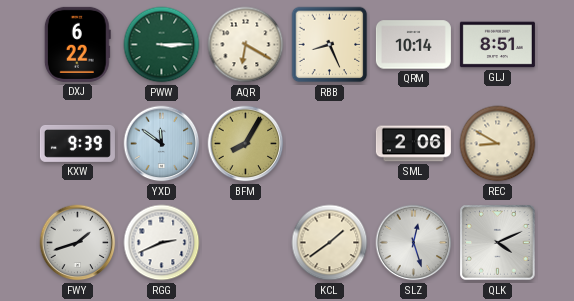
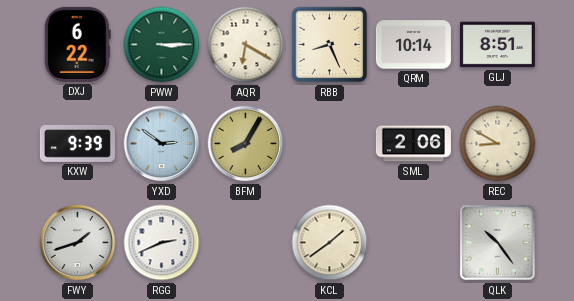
YXD: 11:51 -> 2:51
SLZ: 12:27 -> none
QLK: 4:11 -> 10:24
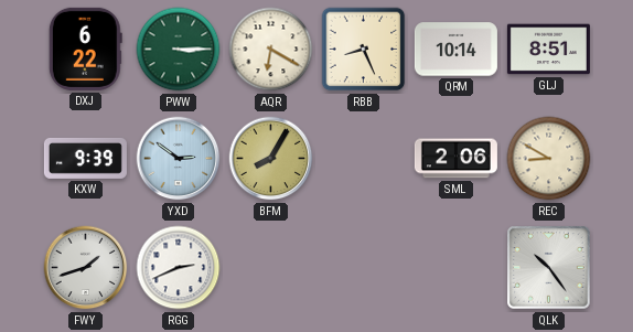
KCL: 1:39 -> none
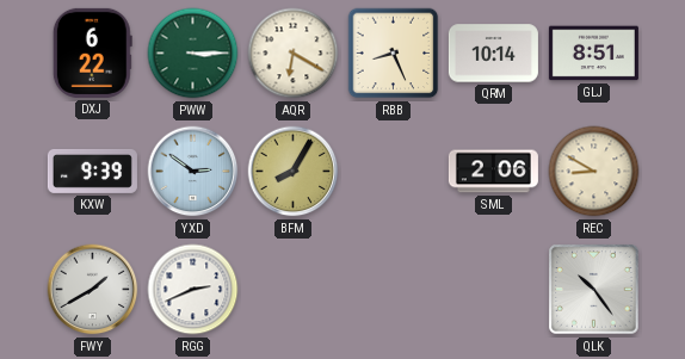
FWY: 1:42 -> 1:40
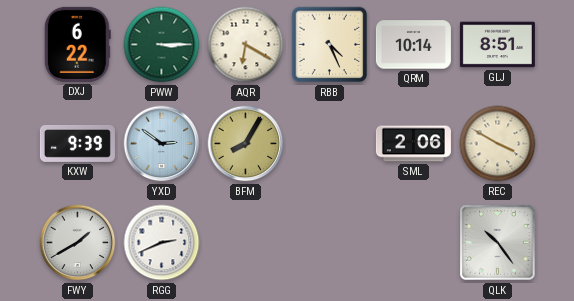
RBB: 8:26 -> 4:26
REC: 8:50 -> 3:50
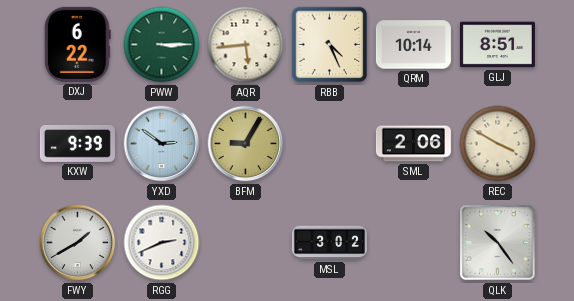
AQR: 6:20 -> 5:44
BFM: 8:05 -> 9:05
MSL: none -> 3:02
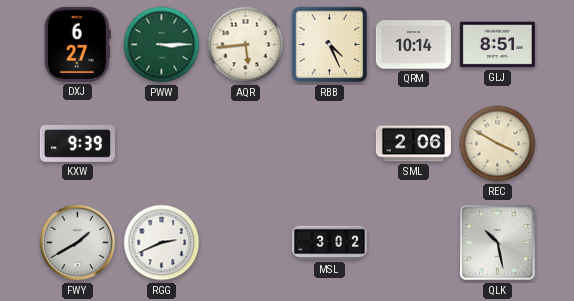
DXJ: 6:22 -> 6:27
YXD: 2:51 -> none
BFM: 9:05 -> none
QLK: 10:24 -> 10:28
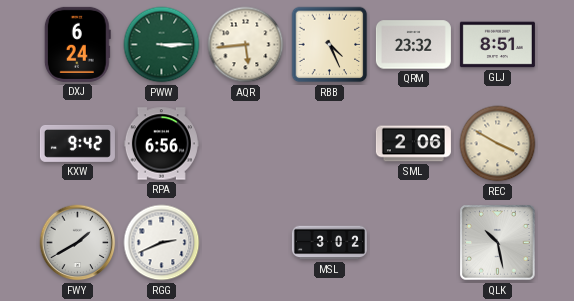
DXJ: 6:27 -> 6:24
QRM: 10:14 -> 23:32
KXW: 9:39 -> 9:42
RPA: none -> 6:56
